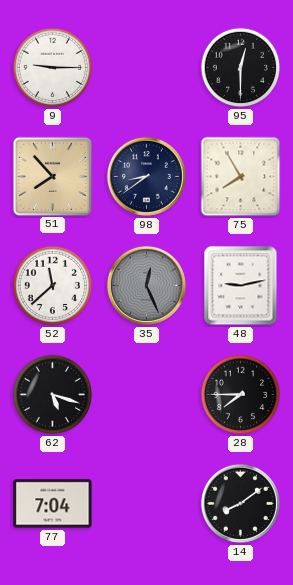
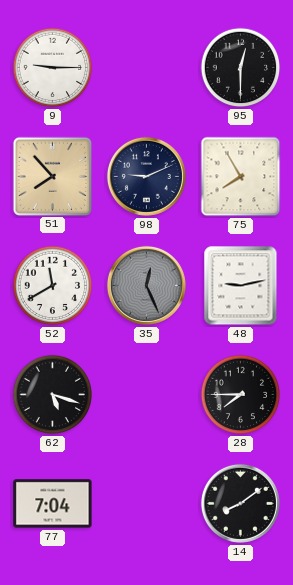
98: 8:39 -> 9:11
52: 11:38 -> 11:40
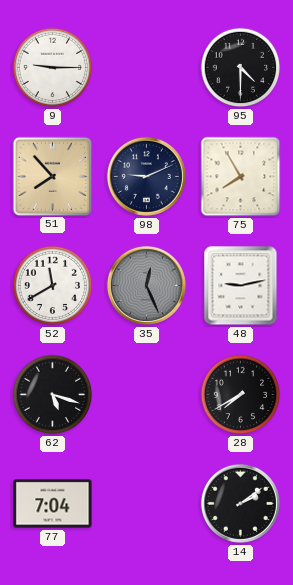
95: 12:30 -> 4:30
28: 7:45 -> 7:40
14: 8:09 -> 2:09
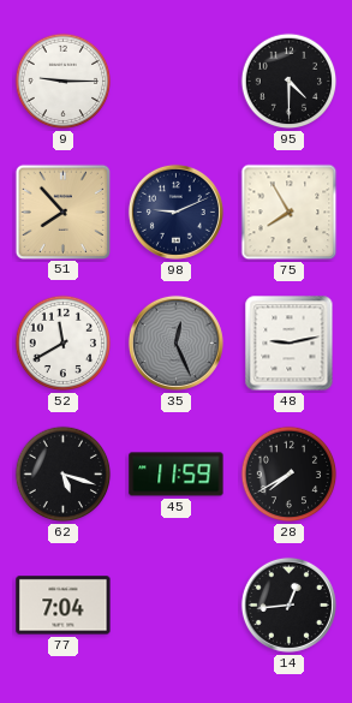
45: none -> 11:59
14: 2:09 -> 12:44
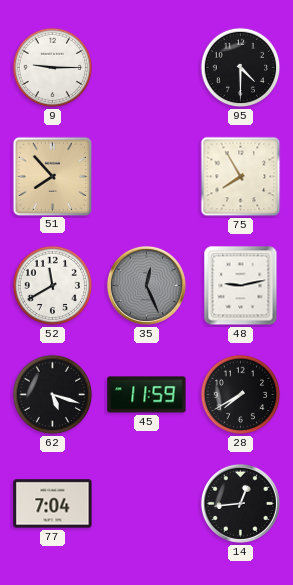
98: 9:11 -> none
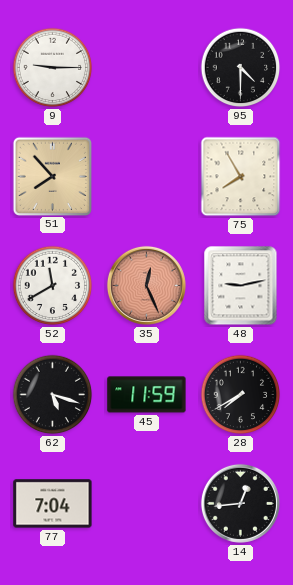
35 dial: grey -> salmon
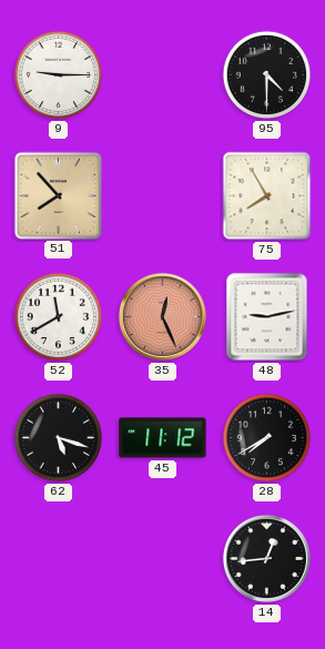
45: 11:59 -> 11:12
77: 7:04 -> none
